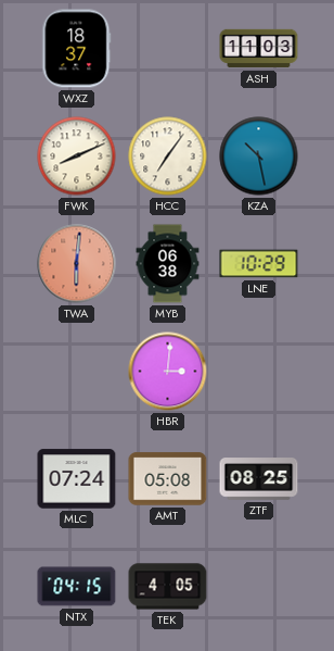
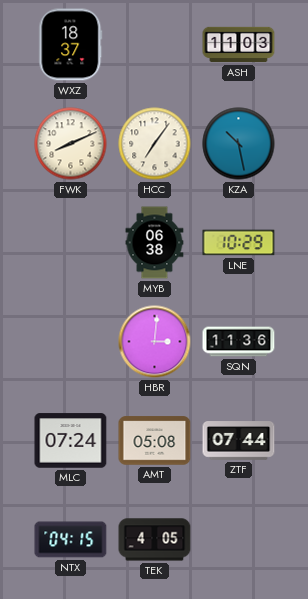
TWA: 6:01 -> none
SQN: none -> 11:36
ZTF: 08:25 -> 07:44
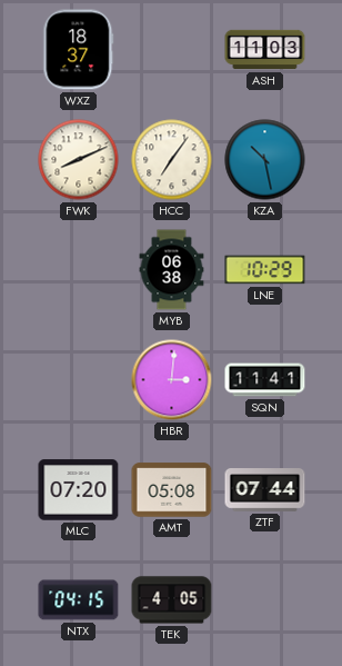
SQN: 11:36 -> 11:41
MLC: 07:24 -> 07:20
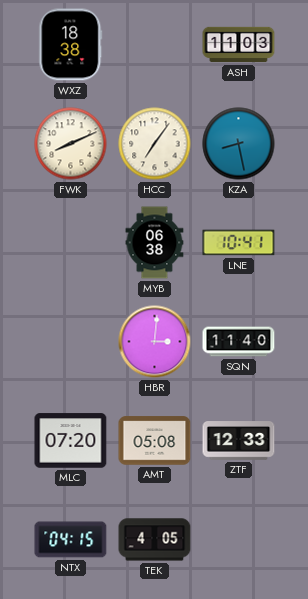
WXZ: 18:37 -> 18:38
KZA: 10:28 -> 8:28
LNE: 10:29 -> 10:41
SQN: 11:41 -> 11:40
ZTF: 07:44 -> 12:33
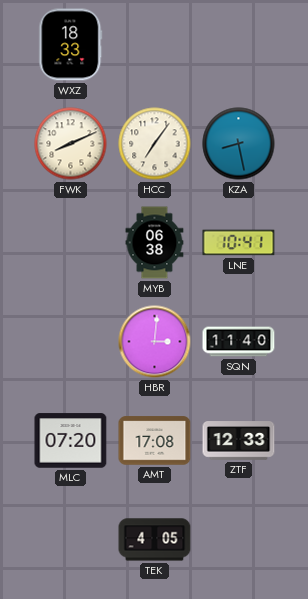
WXZ: 18:38 -> 18:33
ASH: 11:03 -> none
AMT: 05:08 -> 17:08
NTX: 04:15 -> none
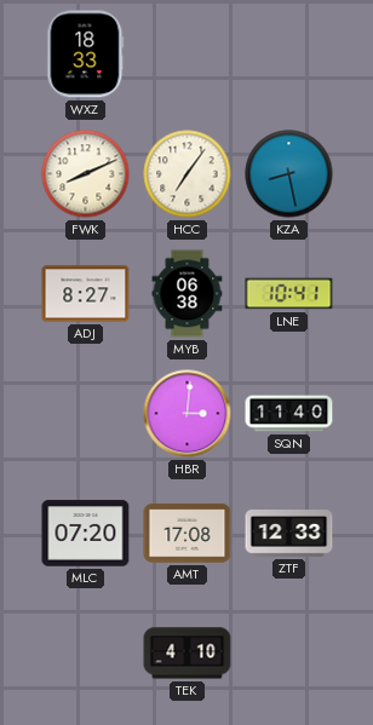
ADJ: none -> 8:27
TEK: 4:05 -> 4:10
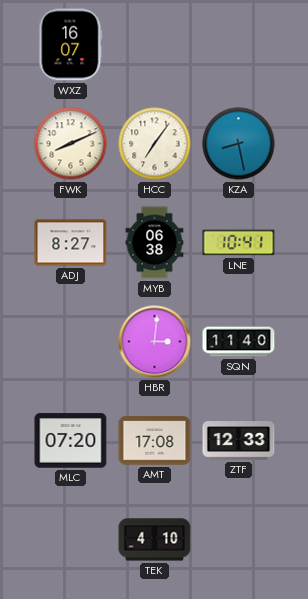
WXZ: 18:33 -> 16:07
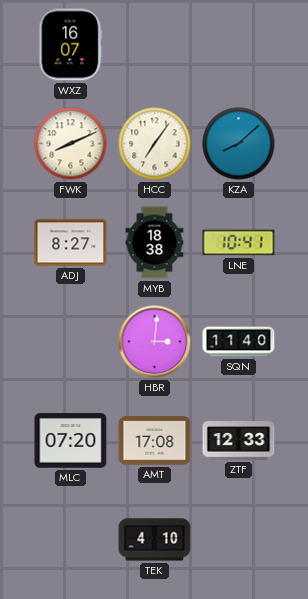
KZA: 8:28 -> 8:08
MYB: 06:38 -> 18:38
